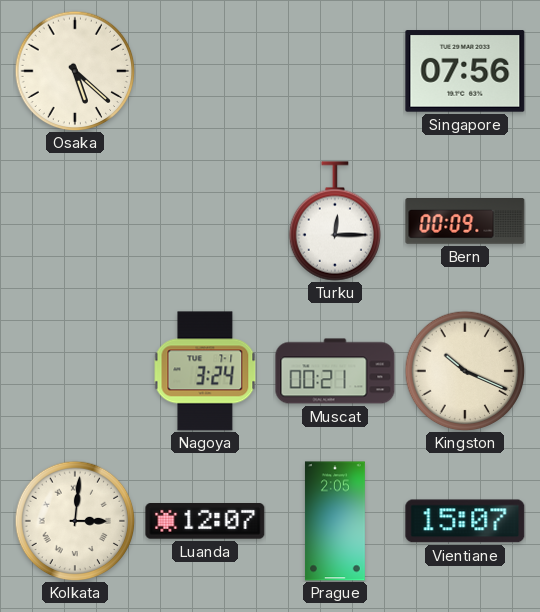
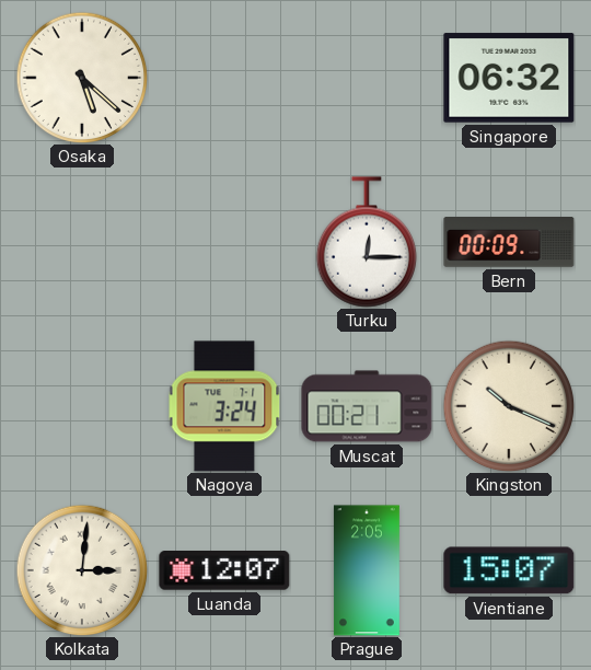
Singapore: 07:56 -> 06:32
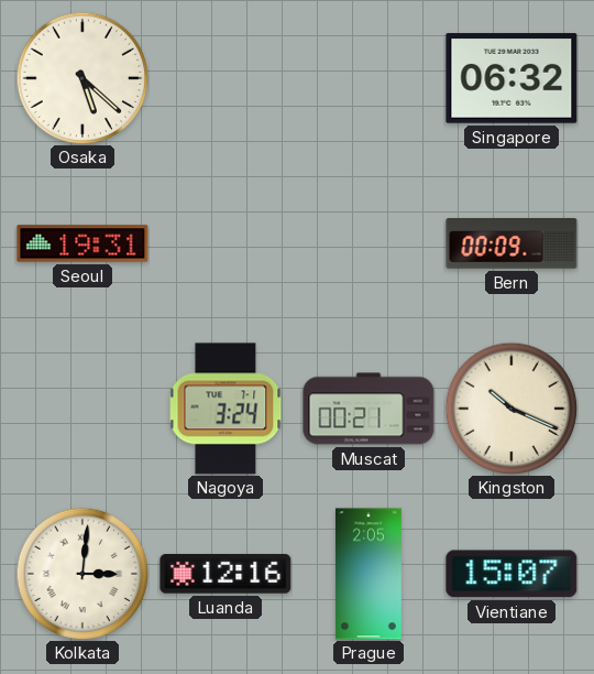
Seoul: none -> 19:31
Turku: 12:15 -> none
Luanda: 12:07 -> 12:16
